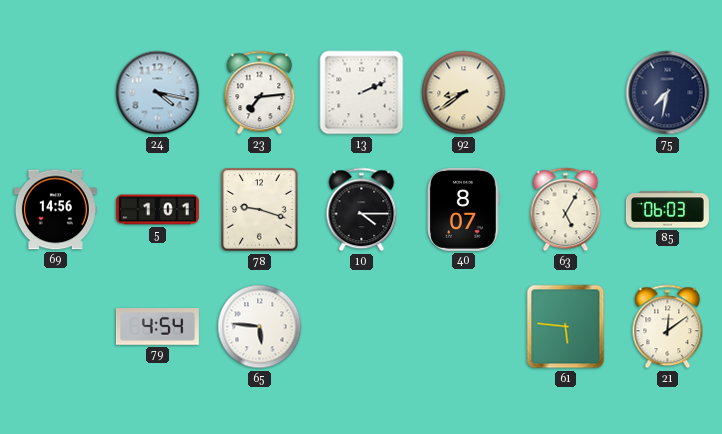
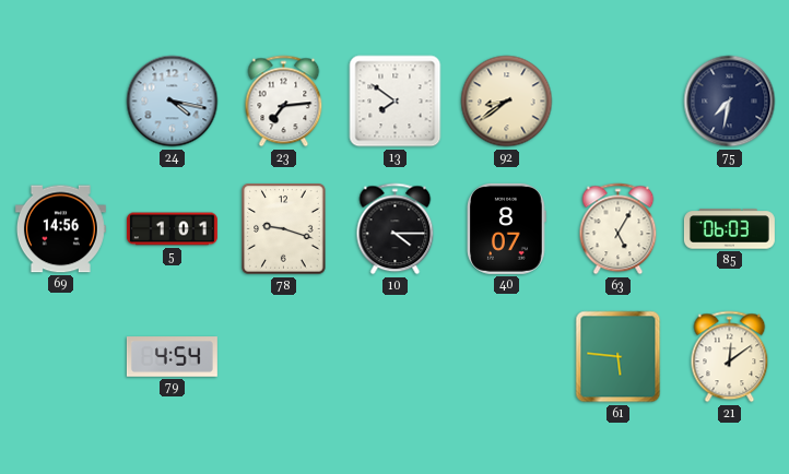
13: 2:11 -> 7:51
65: 5:46 -> none
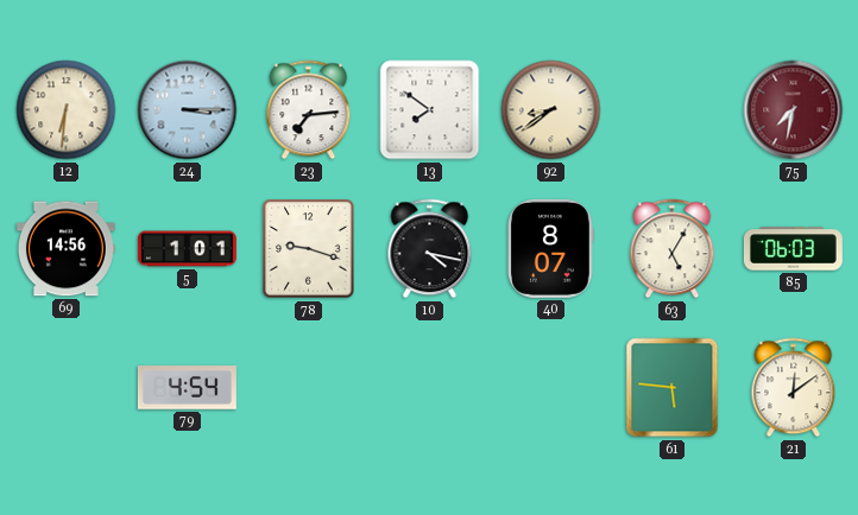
12: none -> 6:31
24: 4:17 -> 3:15
75 dial: navy -> burgundy
10: 4:15 -> 4:17
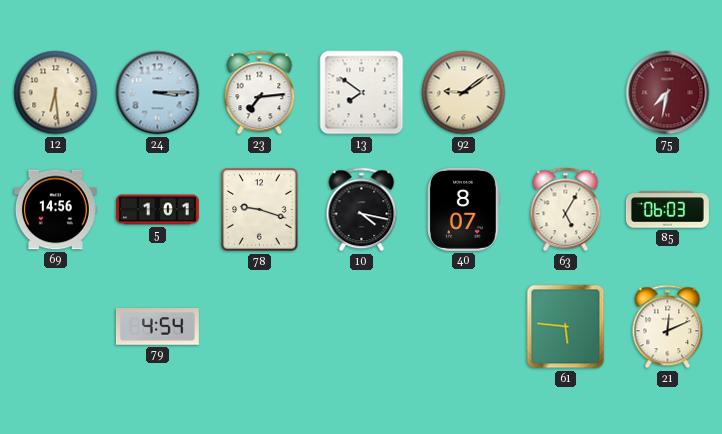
12: 6:31 -> 6:29
92: 8:39 -> 9:09
21: 12:09 -> 12:11
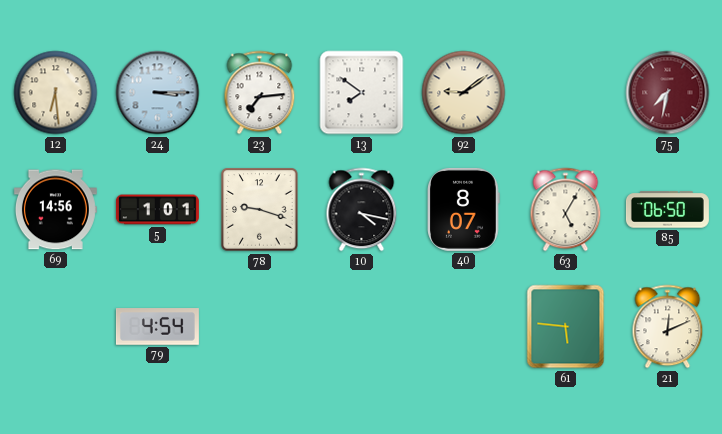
85: 06:03 -> 06:50
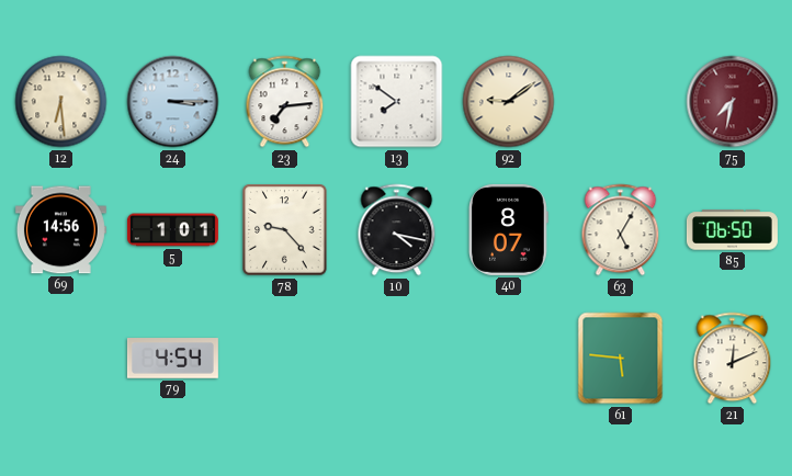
78: 9:18 -> 9:23
